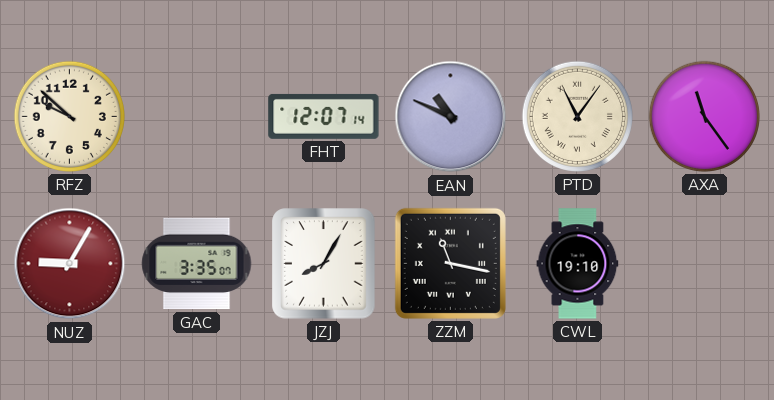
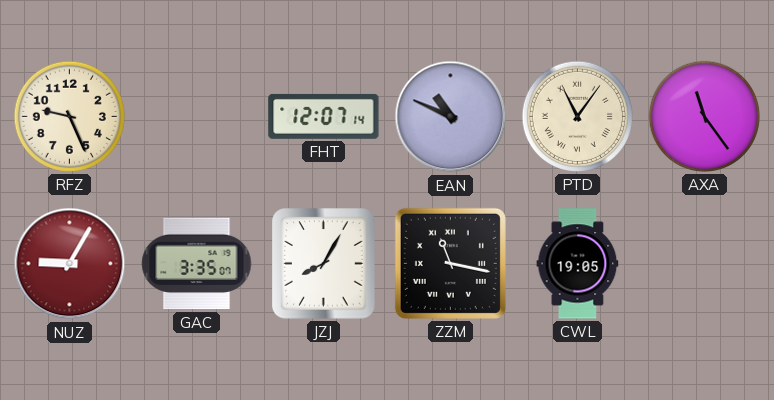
RFZ: 9:52 -> 9:26
CWL: 19:10 -> 19:05
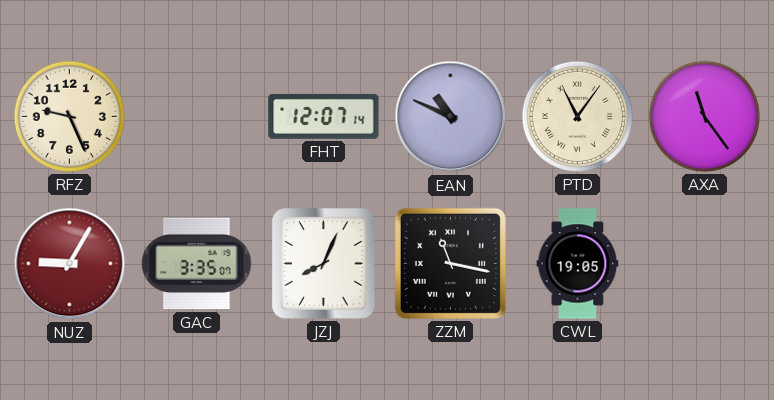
JZJ: 8:05 -> 8:04
